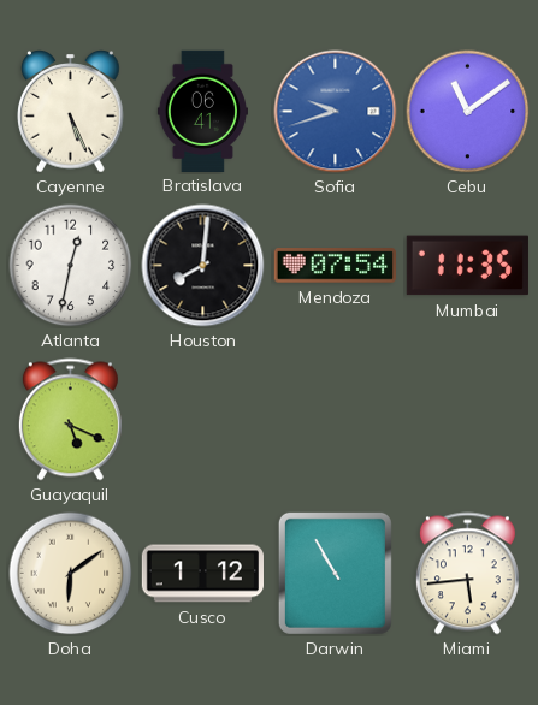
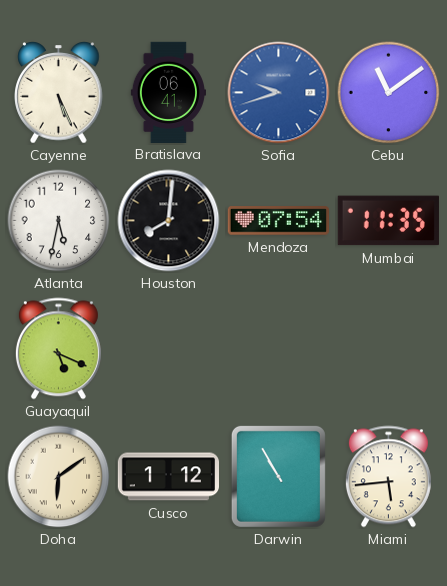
Atlanta: 12:32 -> 5:32
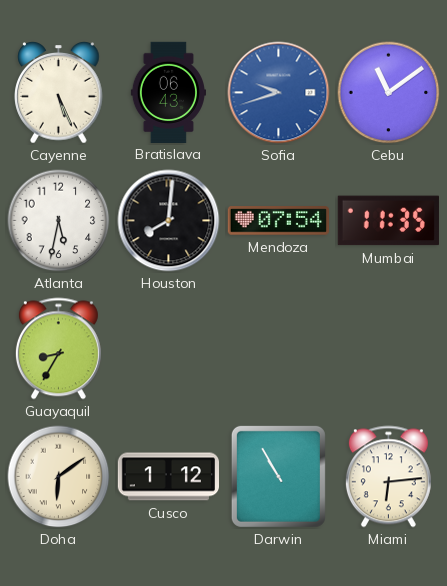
Bratislava: 06:41 -> 06:43
Guayaquil: 5:19 -> 8:35
Miami: 5:44 -> 6:14
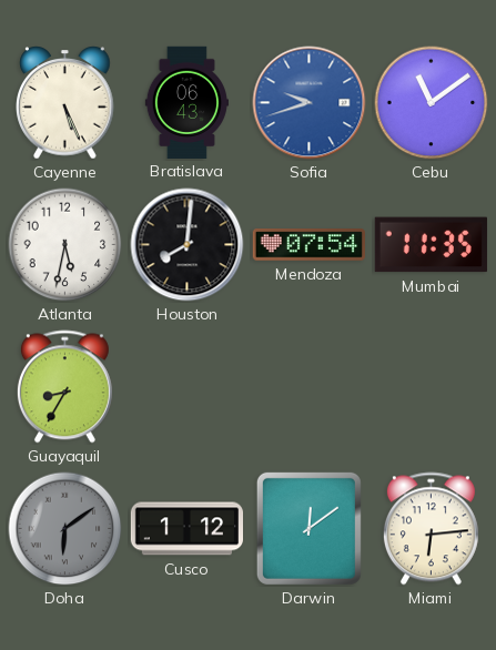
Doha dial: cream -> grey
Darwin: 10:55 -> 12:09
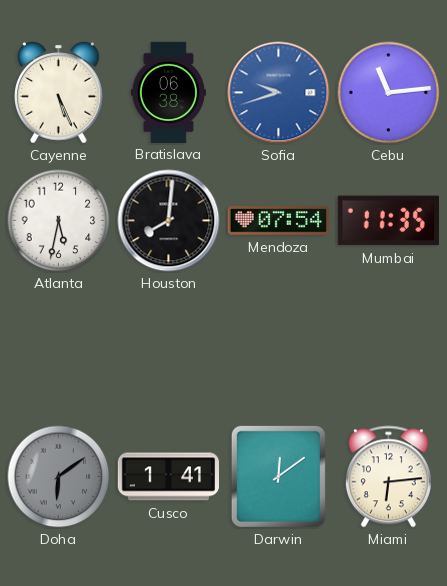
Bratislava: 06:43 -> 06:38
Cebu: 11:09 -> 11:14
Guayaquil: 8:35 -> none
Cusco: 1:12 -> 1:41
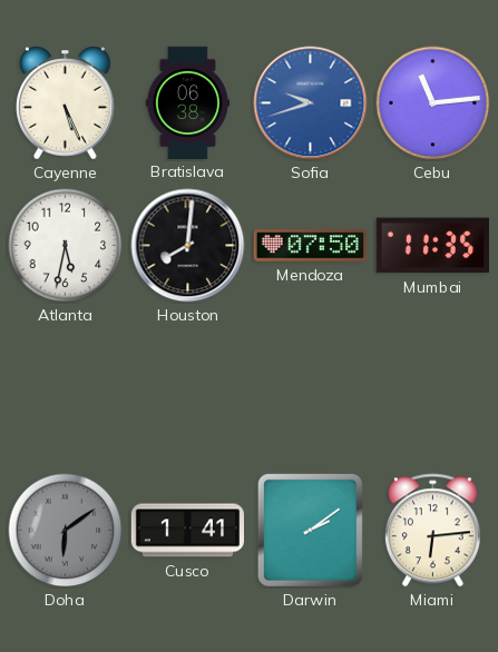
Mendoza: 07:54 -> 07:50
Darwin: 12:09 -> 2:09
